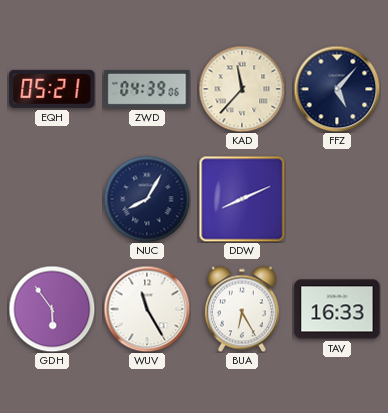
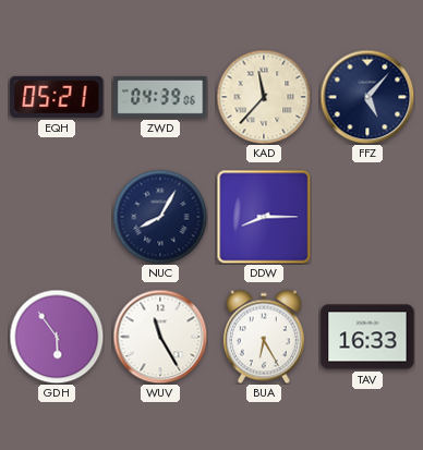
DDW: 8:11 -> 8:15
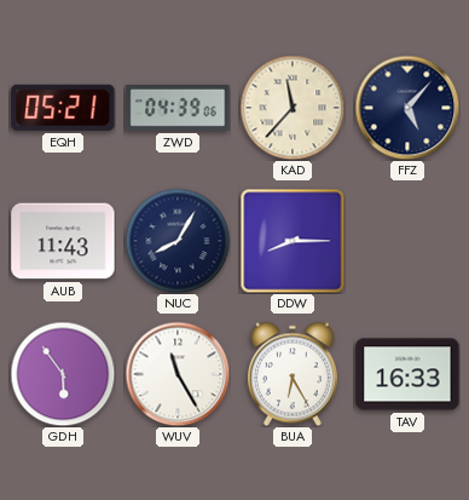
AUB: none -> 11:43
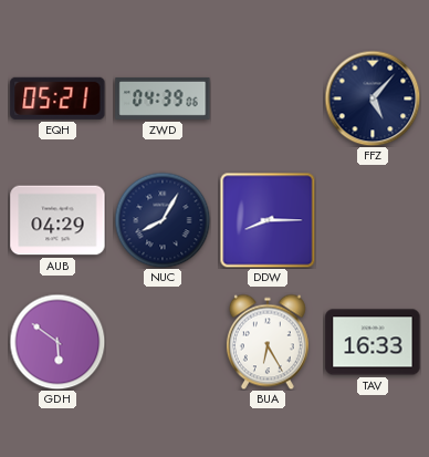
KAD: 11:37 -> none
AUB: 11:43 -> 04:29
GDH: 5:54 -> 5:51
WUV: 11:25 -> none
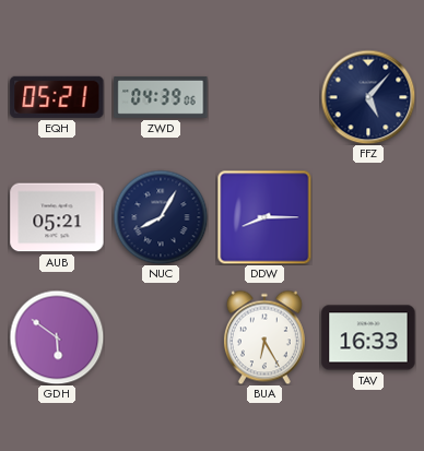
AUB: 04:29 -> 05:21
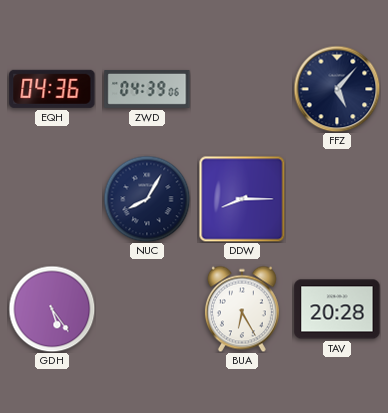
EQH: 05:21 -> 04:36
AUB: 05:21 -> none
GDH: 5:51 -> 5:24
TAV: 16:33 -> 20:28
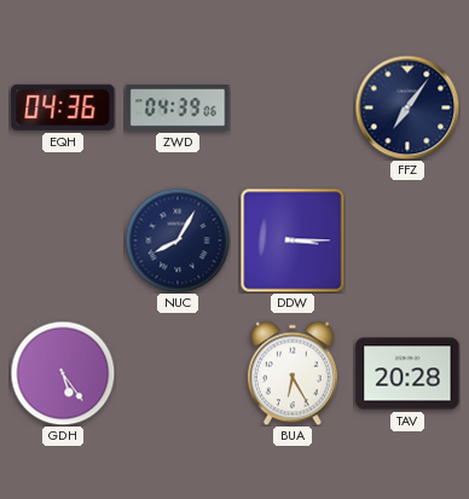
FFZ: 5:07 -> 7:06
DDW: 8:15 -> 3:15
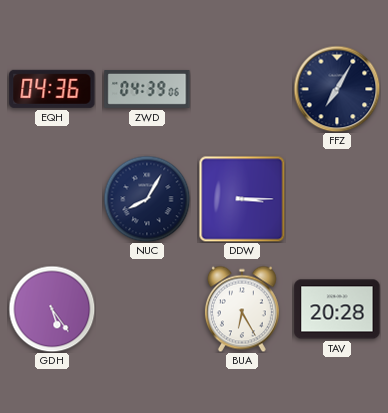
FFZ: 7:06 -> 7:05
